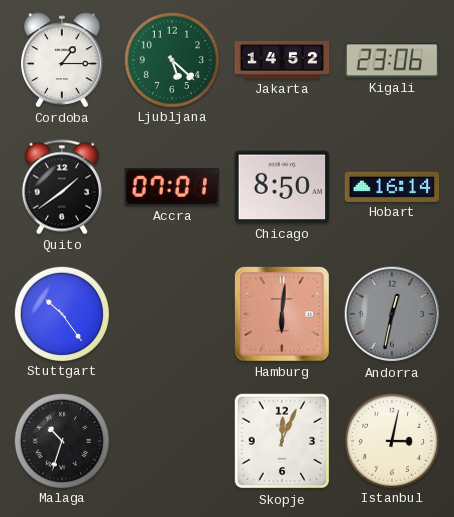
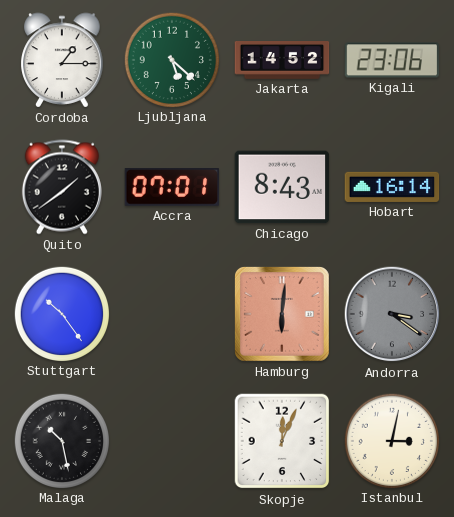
Chicago: 8:50 -> 8:43
Andorra: 12:32 -> 3:21
Malaga: 10:33 -> 10:28
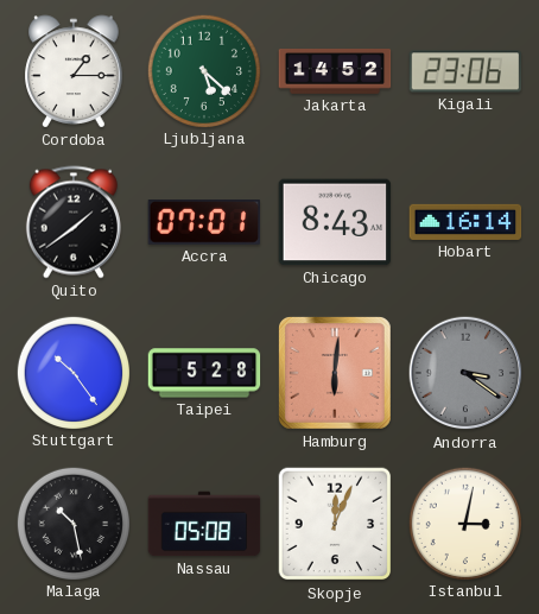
Taipei: none -> 5:28
Nassau: none -> 05:08
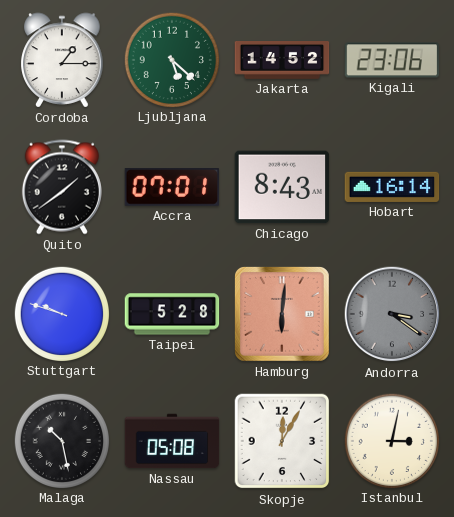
Stuttgart: 10:24 -> 9:48
Skopje: 12:04 -> 12:05
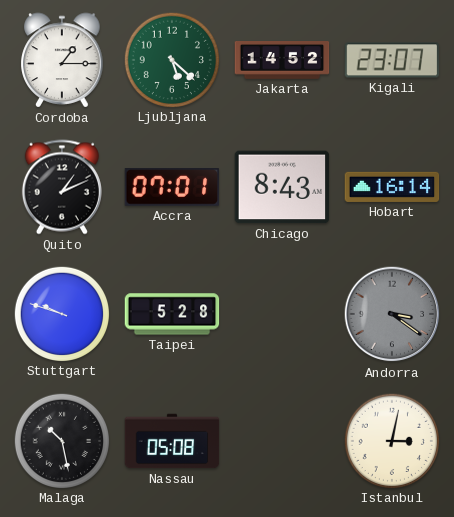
Kigali: 23:06 -> 23:07
Quito: 1:39 -> 1:11
Hamburg: 6:01 -> none
Skopje: 12:05 -> none
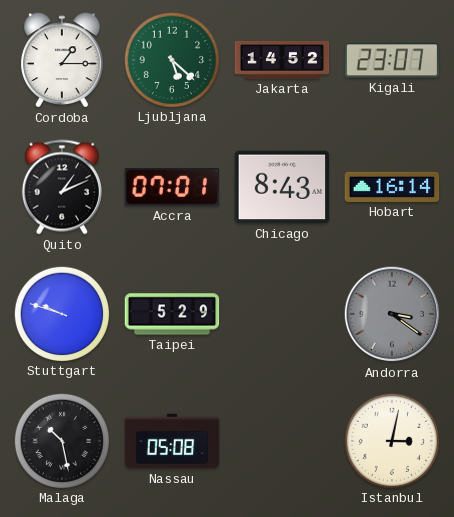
Taipei: 5:28 -> 5:29
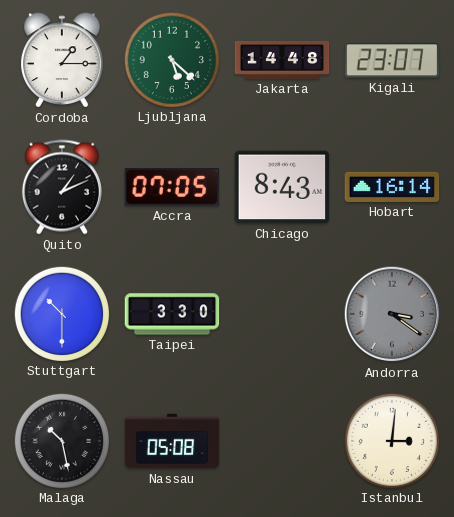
Jakarta: 14:52 -> 14:48
Accra: 07:01 -> 07:05
Stuttgart: 9:48 -> 10:30
Taipei: 5:29 -> 3:30
Istanbul: 3:02 -> 3:01
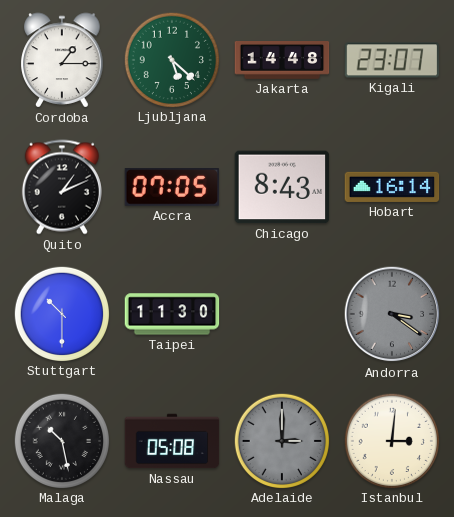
Taipei: 3:30 -> 11:30
Adelaide: none -> 3:00
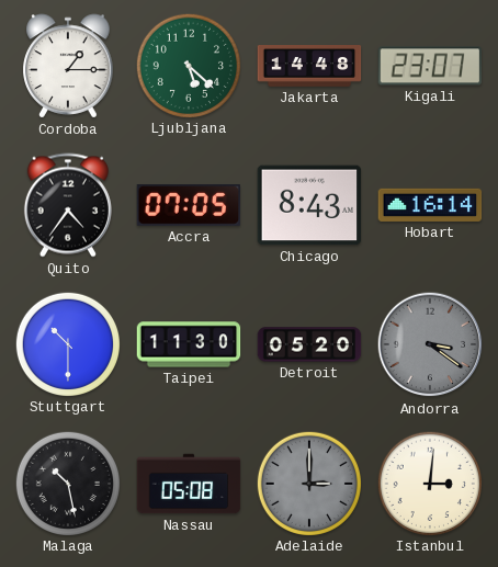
Quito: 1:11 -> 4:36
Detroit: none -> 05:20
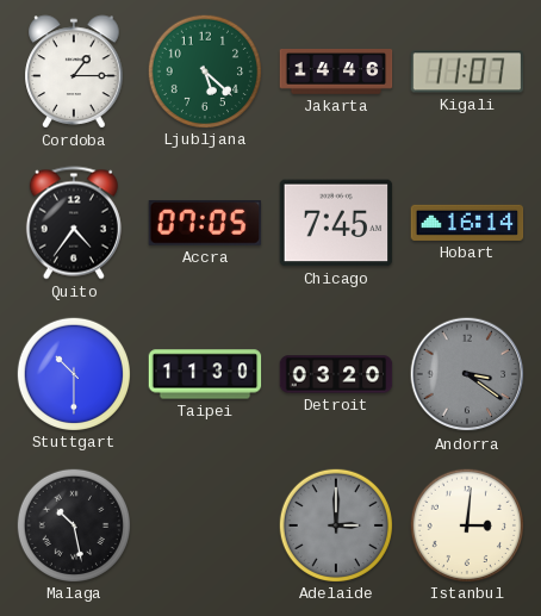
Jakarta: 14:48 -> 14:46
Kigali: 23:07 -> 11:07
Chicago: 8:43 -> 7:45
Detroit: 05:20 -> 03:20
Nassau: 05:08 -> none
